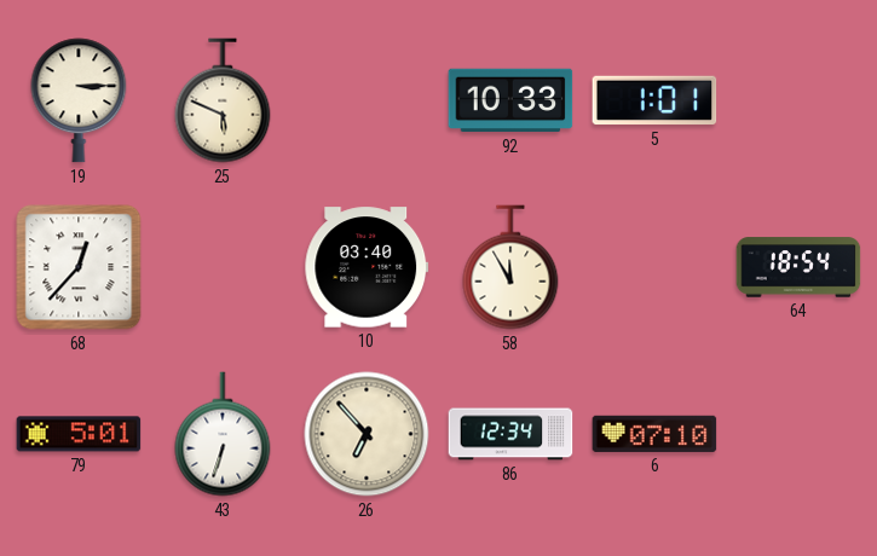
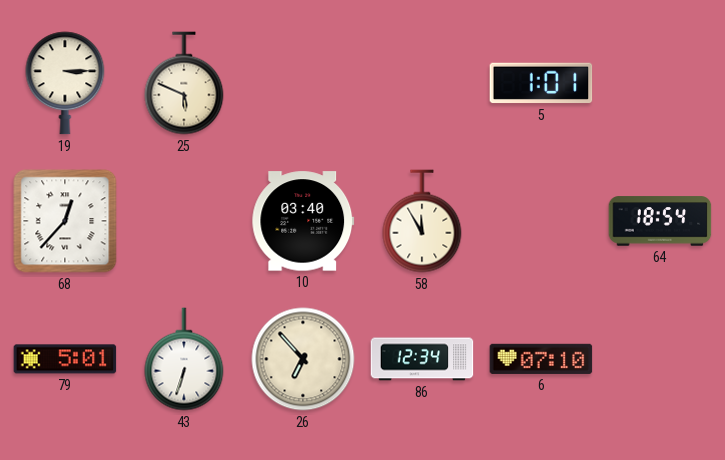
92: 10:33 -> none
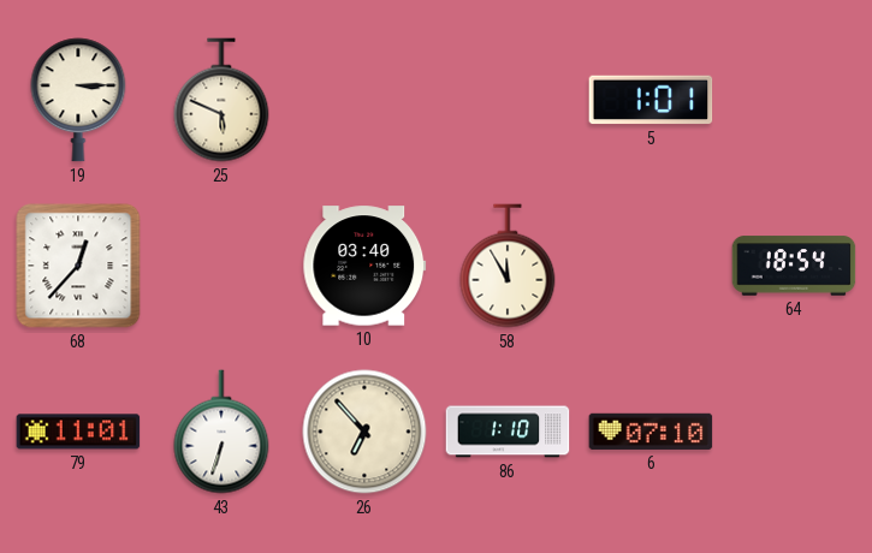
79: 5:01 -> 11:01
86: 12:34 -> 1:10
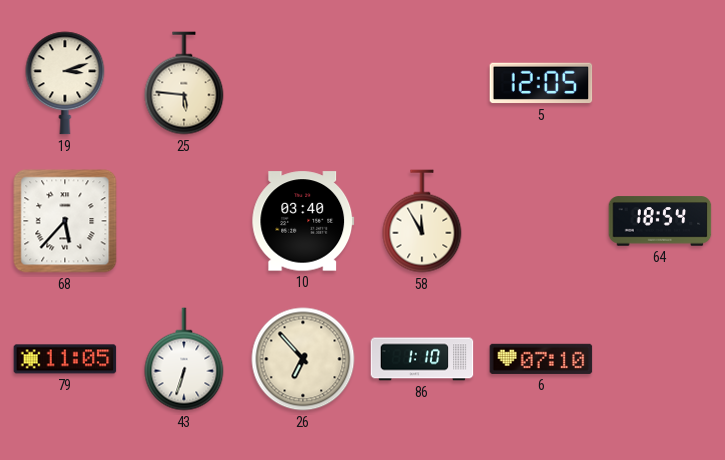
19: 3:15 -> 3:12
25: 5:49 -> 5:46
5: 1:01 -> 12:05
68: 12:37 -> 5:37
79: 11:01 -> 11:05
